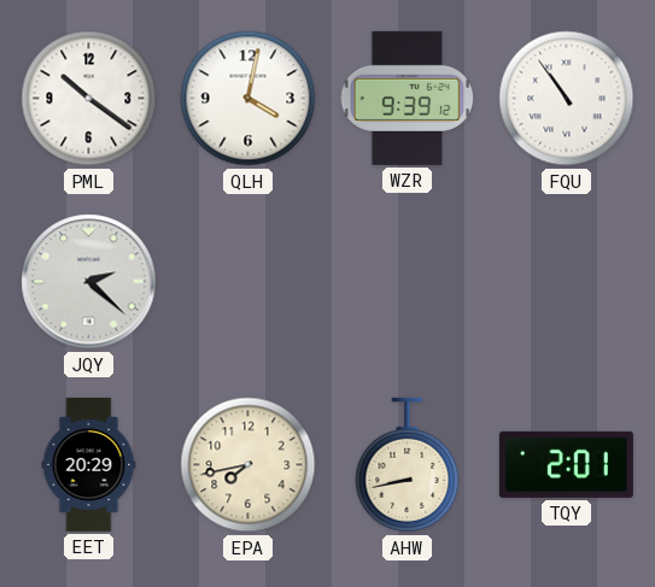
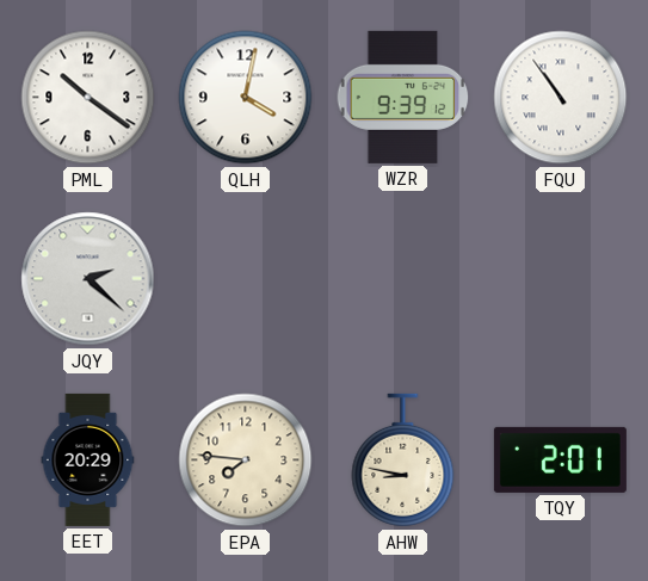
EPA: 7:43 -> 7:46
AHW: 8:43 -> 8:47
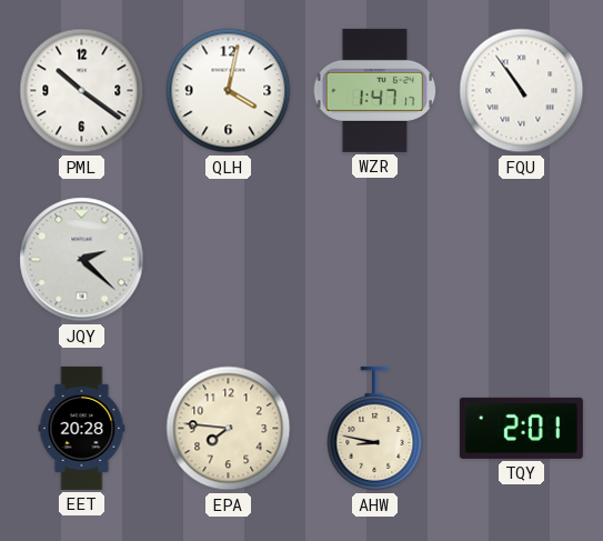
WZR: 9:39 -> 1:47
EET: 20:29 -> 20:28
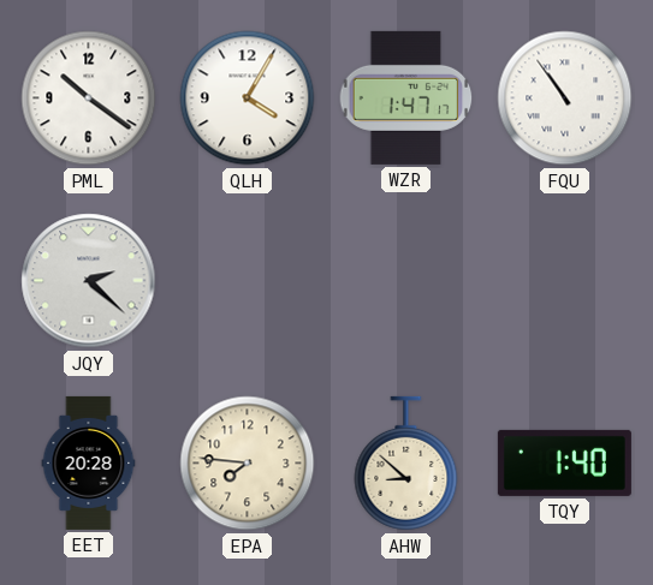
QLH: 4:02 -> 4:05
AHW: 8:47 -> 8:52
TQY: 2:01 -> 1:40
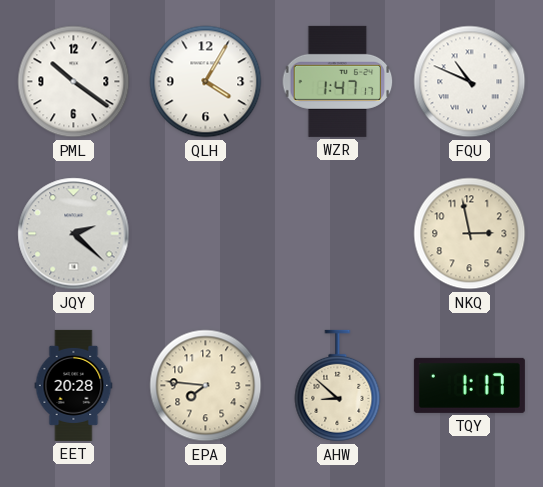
FQU: 10:54 -> 10:49
NKQ: none -> 2:58
TQY: 1:40 -> 1:17
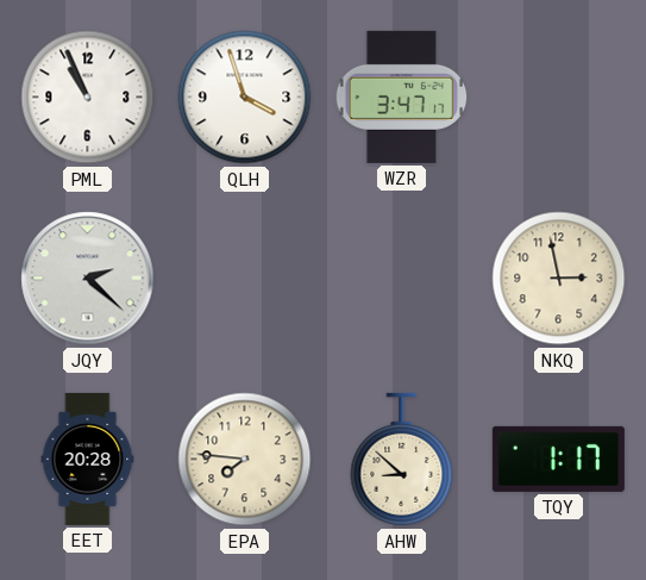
PML: 10:21 -> 10:56
QLH: 4:05 -> 3:57
WZR: 1:47 -> 3:47
FQU: 10:49 -> none
